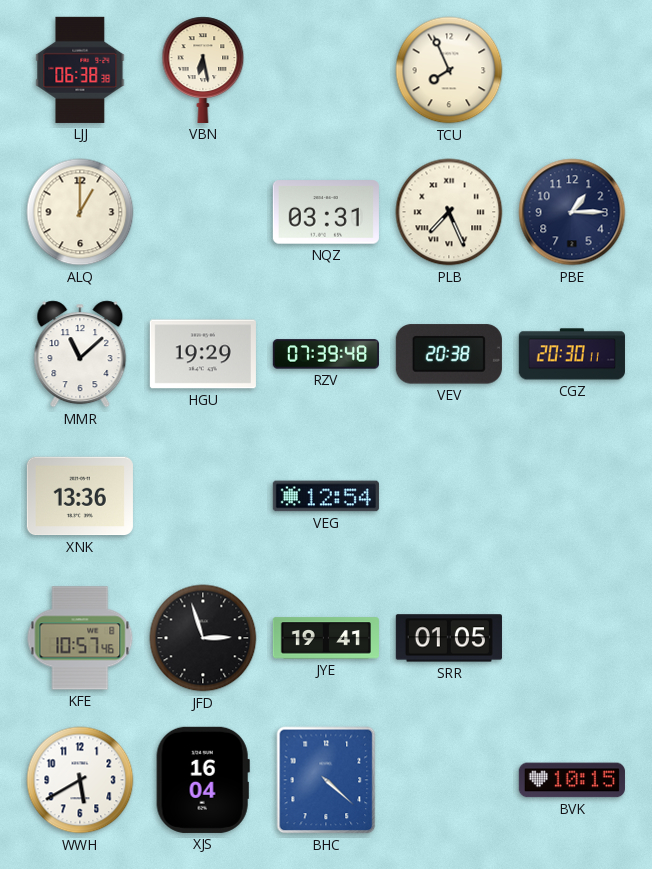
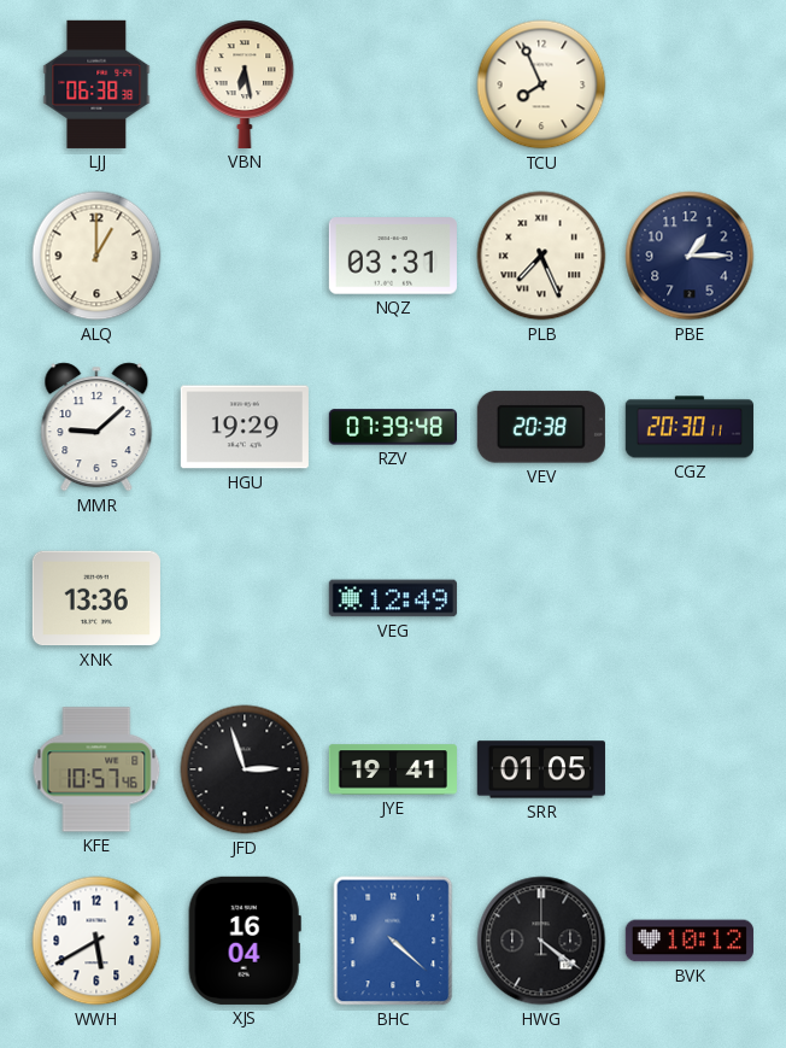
MMR: 11:08 -> 9:08
VEG: 12:54 -> 12:49
HWG: none -> 4:21
BVK: 10:15 -> 10:12
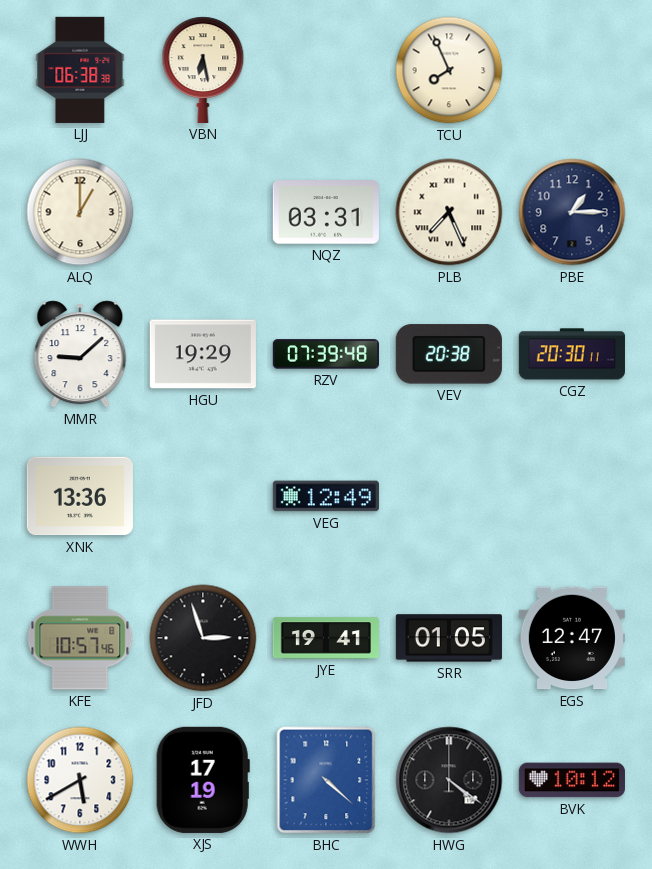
EGS: none -> 12:47
XJS: 16:04 -> 17:19
